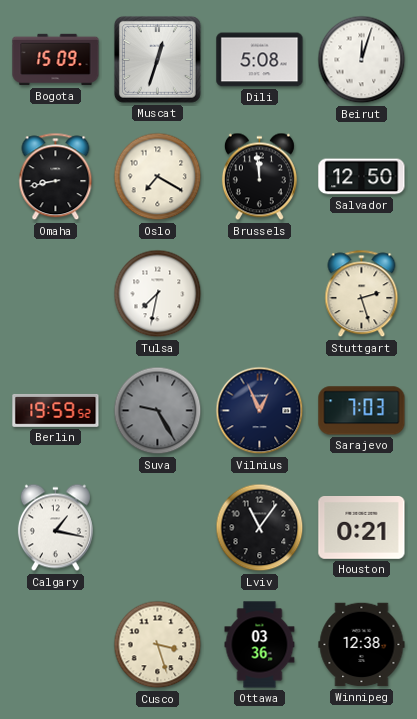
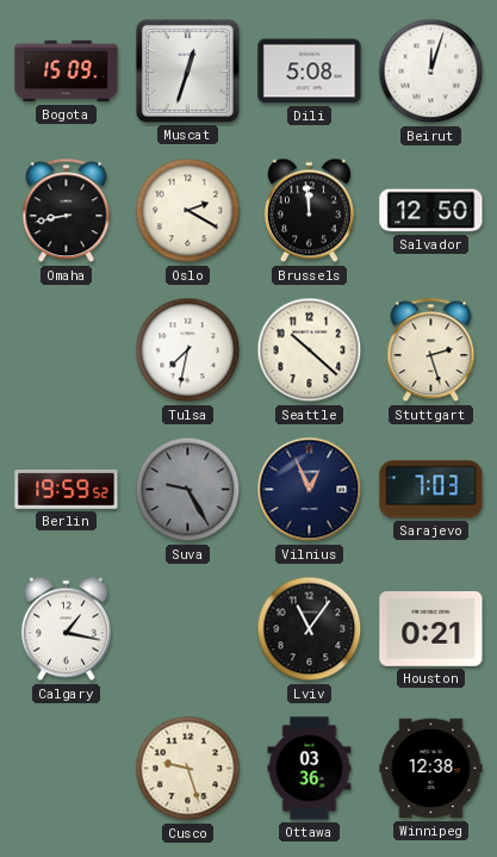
Oslo: 7:20 -> 2:20
Seattle: none -> 10:22
Cusco: 3:27 -> 9:27
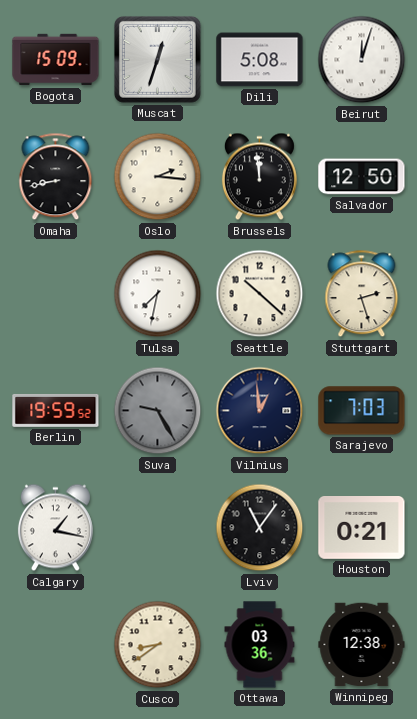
Oslo: 2:20 -> 2:16
Vilnius: 12:56 -> 12:59
Cusco: 9:27 -> 8:39
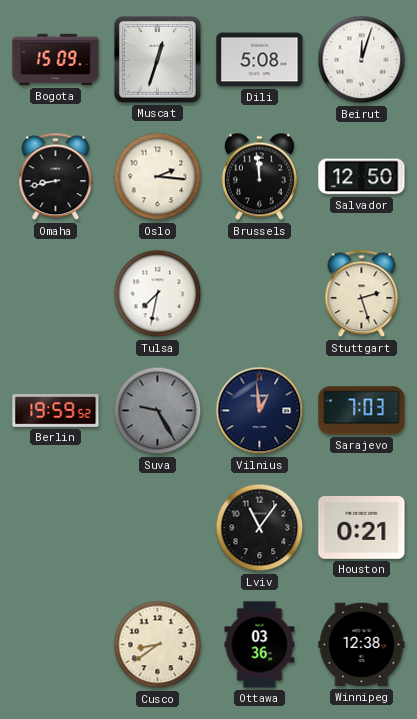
Seattle: 10:22 -> none
Calgary: 1:17 -> none
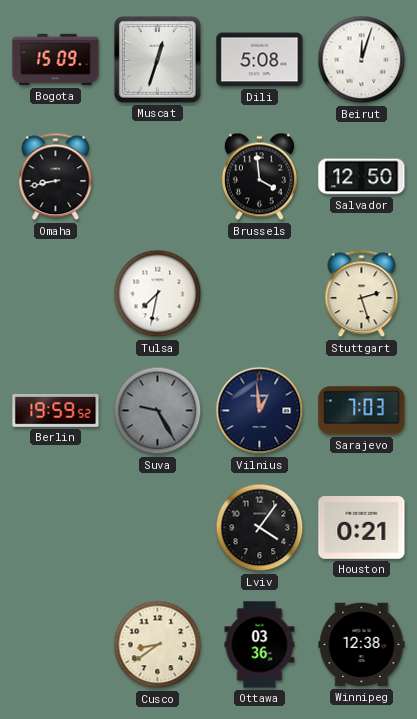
Oslo: 2:16 -> none
Brussels: 11:59 -> 3:59
Lviv: 11:06 -> 4:06
